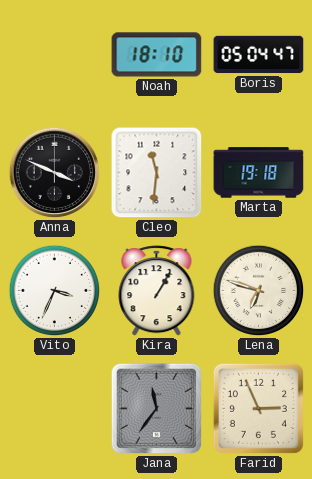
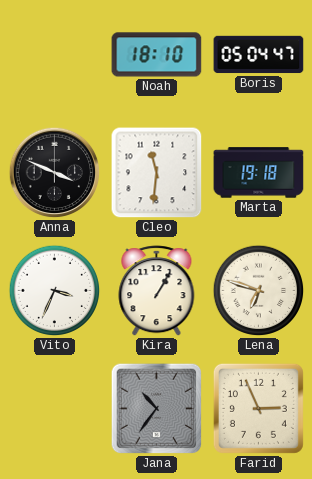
Jana: 11:36 -> 10:36
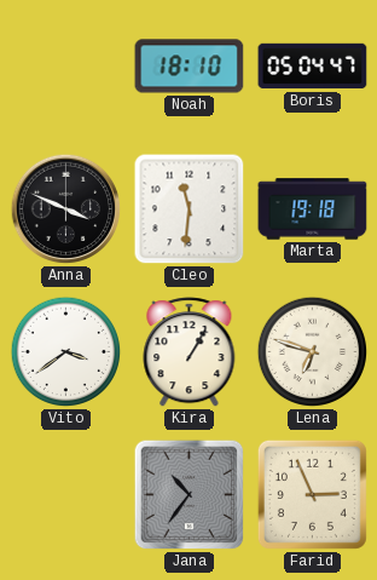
Vito: 3:34 -> 3:39
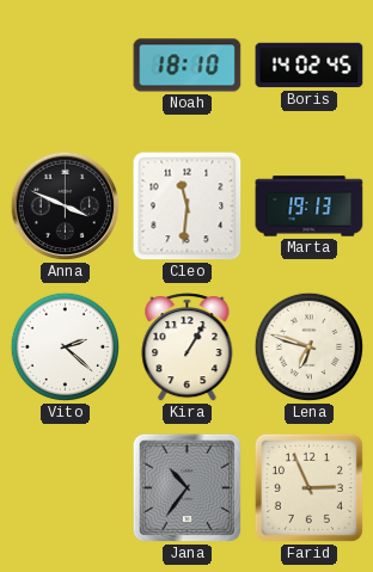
Boris: 05:04 -> 14:02
Marta: 19:18 -> 19:13
Vito: 3:39 -> 2:22
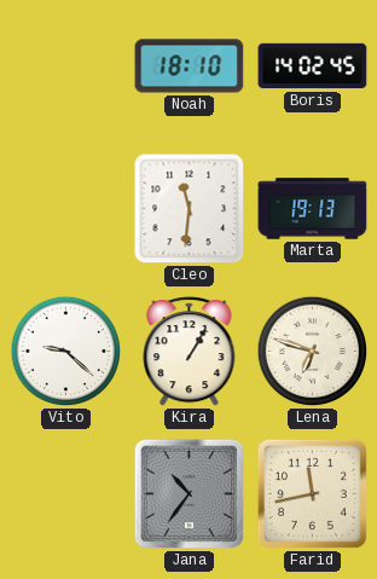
Anna: 3:49 -> none
Vito: 2:22 -> 9:22
Farid: 2:56 -> 11:43
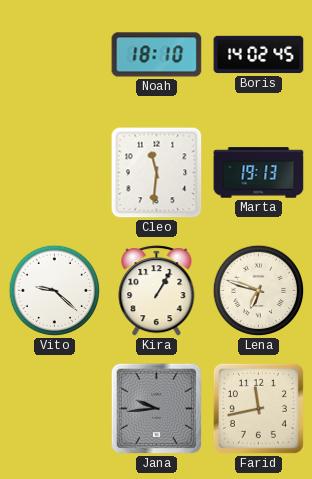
Jana: 10:36 -> 9:44
